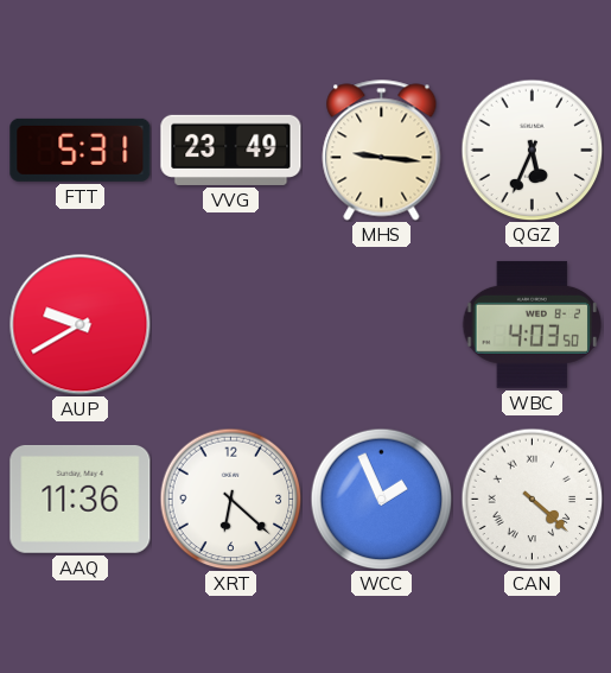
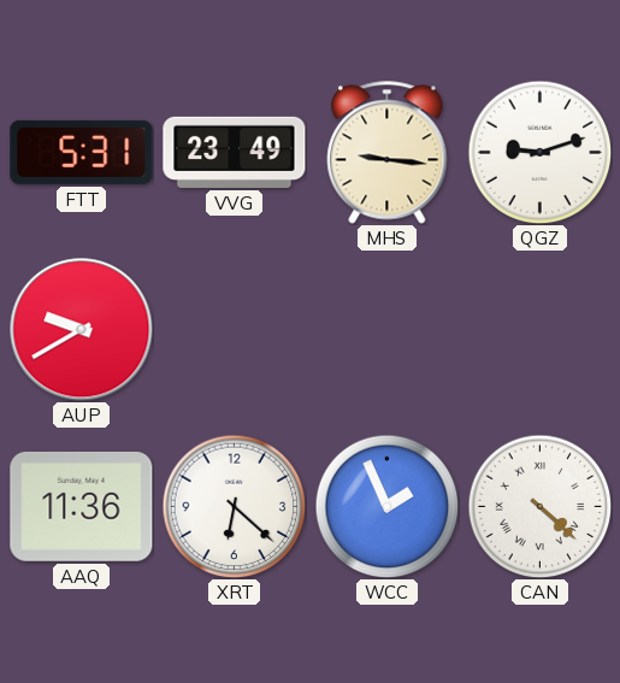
QGZ: 5:34 -> 9:12
WBC: 4:03 -> none
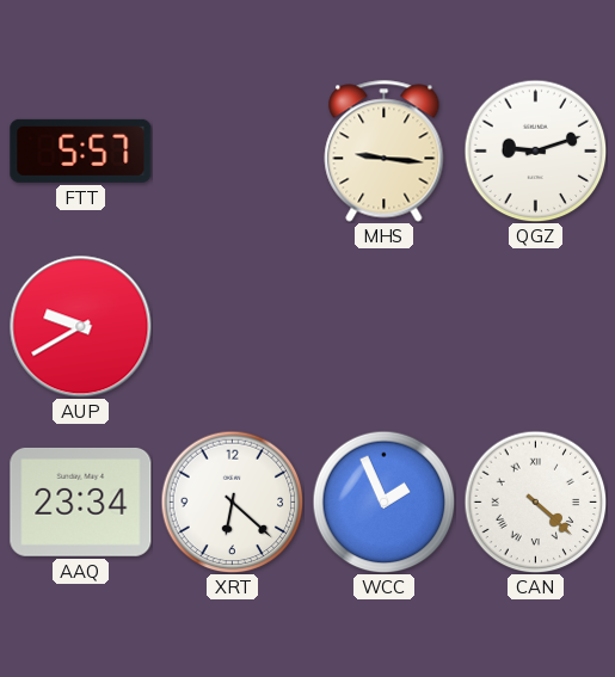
FTT: 5:31 -> 5:57
VVG: 23:49 -> none
AAQ: 11:36 -> 23:34
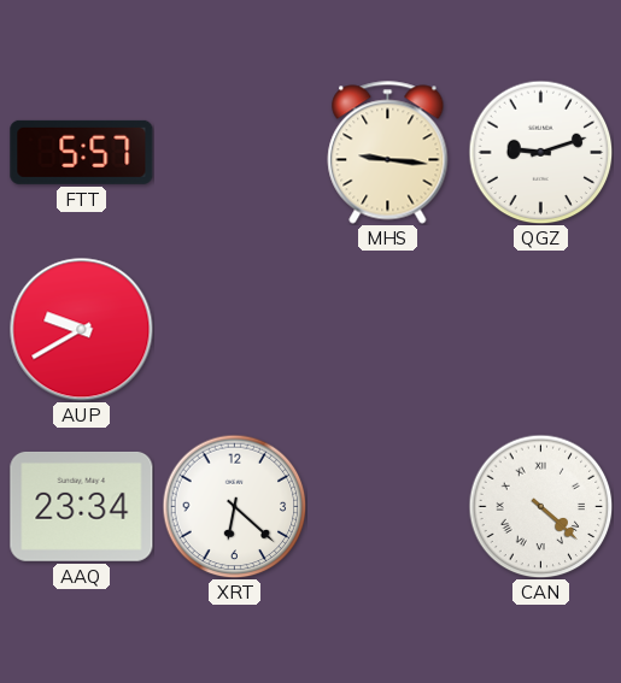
WCC: 1:56 -> none
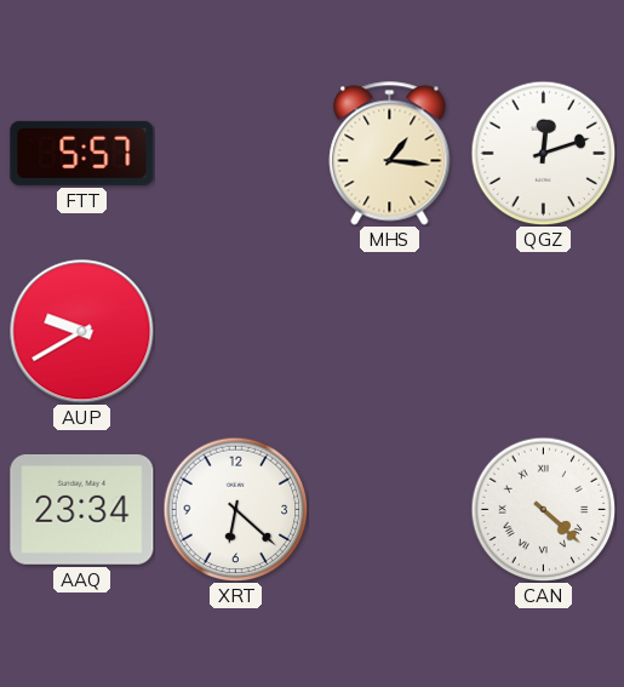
MHS: 9:16 -> 1:16
QGZ: 9:12 -> 12:12
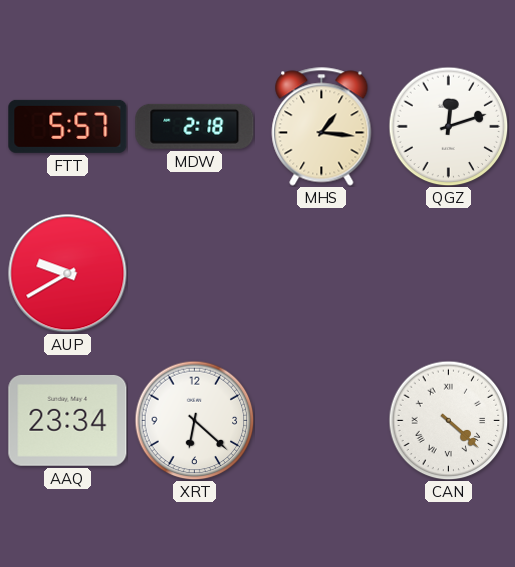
MDW: none -> 2:18
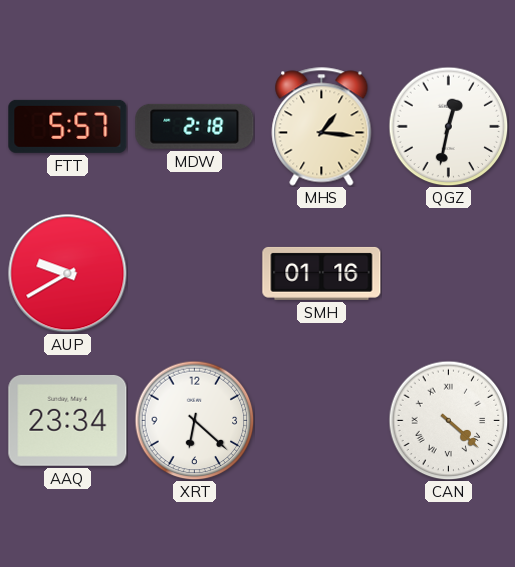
QGZ: 12:12 -> 12:32
SMH: none -> 01:16
